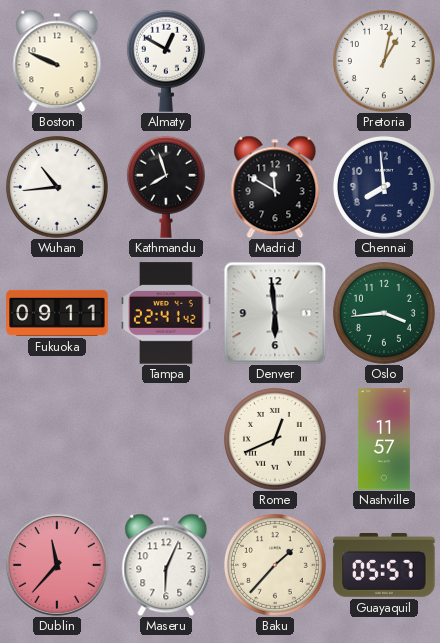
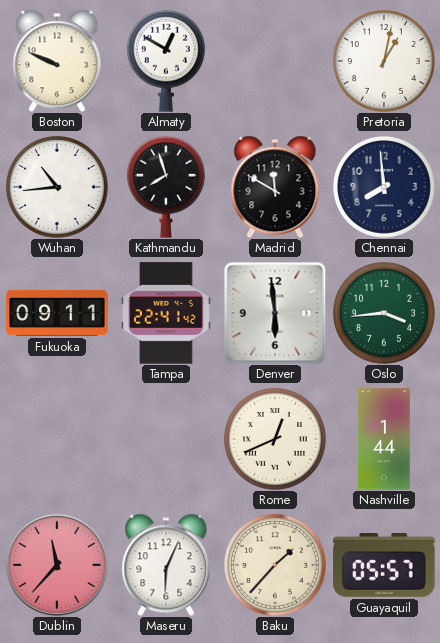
Nashville: 11:57 -> 1:44
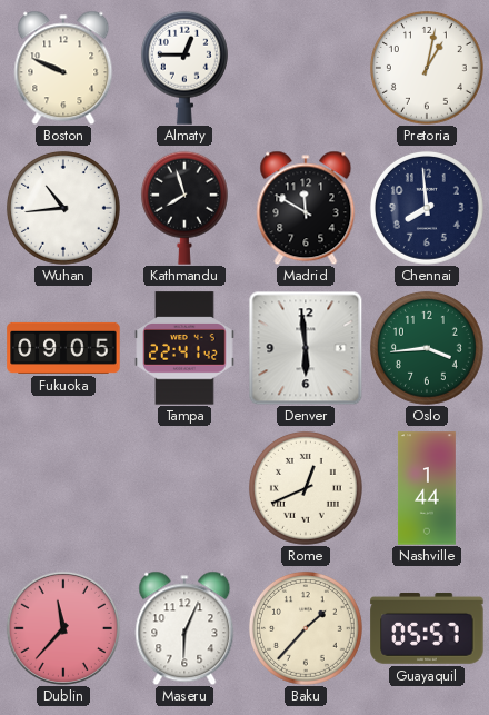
Almaty: 12:50 -> 12:45
Fukuoka: 09:11 -> 09:05
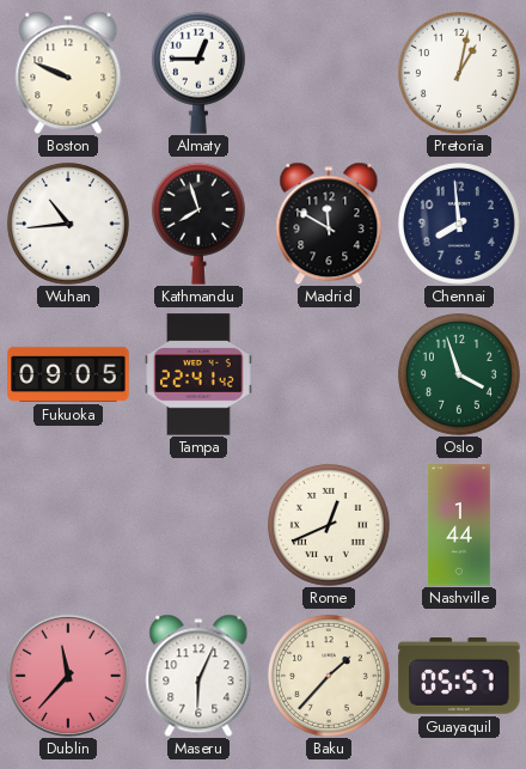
Denver: 5:59 -> none
Oslo: 3:44 -> 3:57
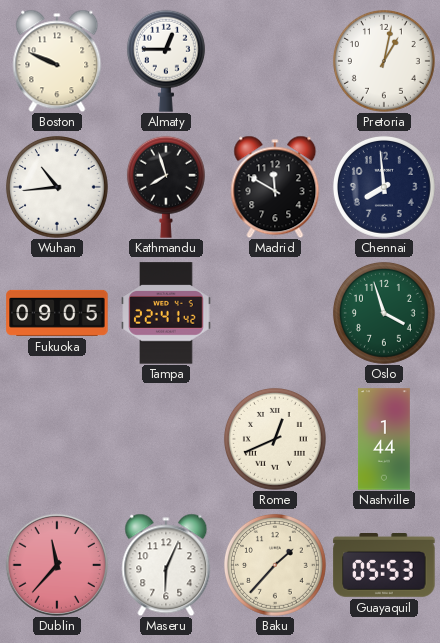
Guayaquil: 05:57 -> 05:53
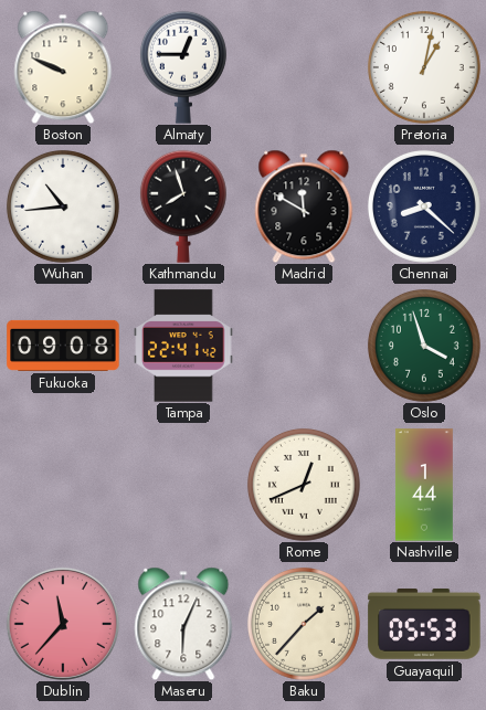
Chennai: 7:59 -> 8:22
Fukuoka: 09:05 -> 09:08
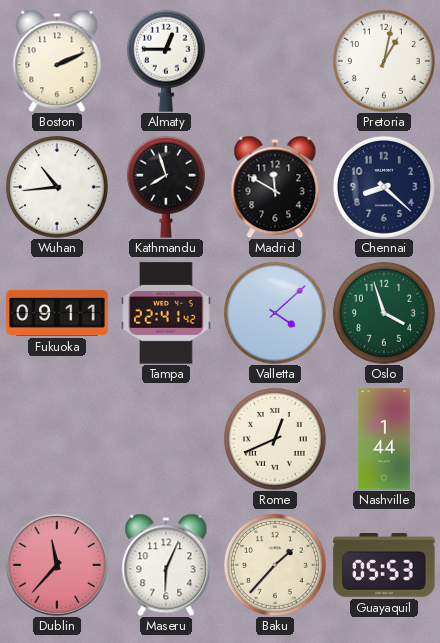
Boston: 9:49 -> 2:11
Fukuoka: 09:08 -> 09:11
Valletta: none -> 4:08
